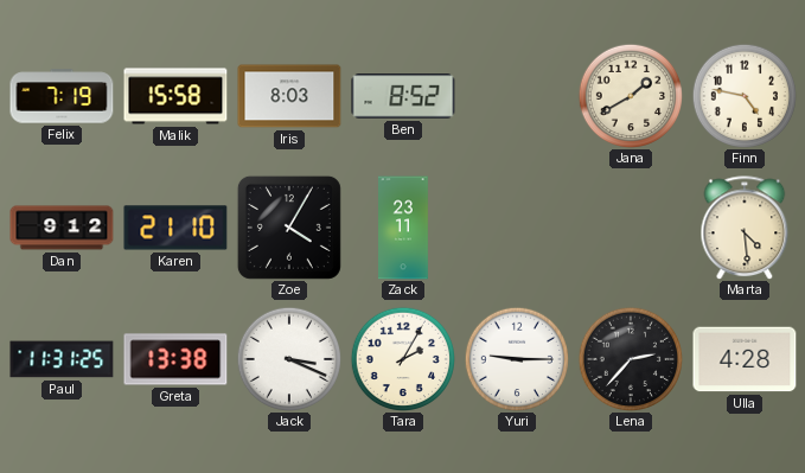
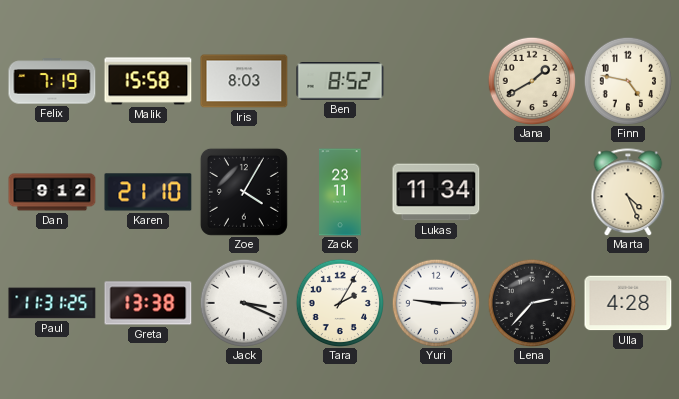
Lukas: none -> 11:34
Marta: 4:29 -> 4:26
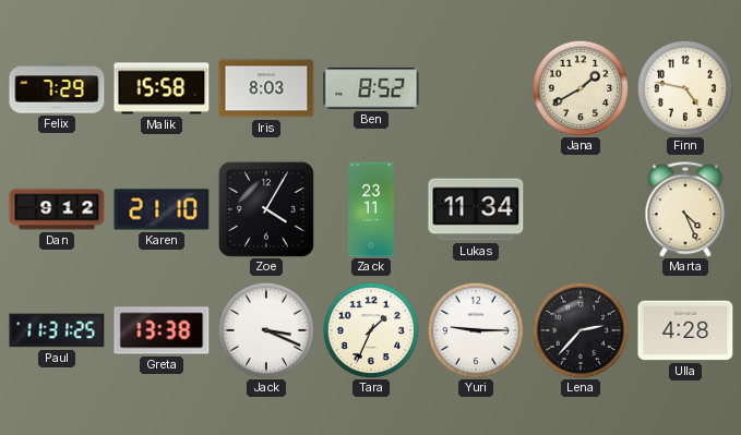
Felix: 7:19 -> 7:29
Tara: 2:05 -> 1:34
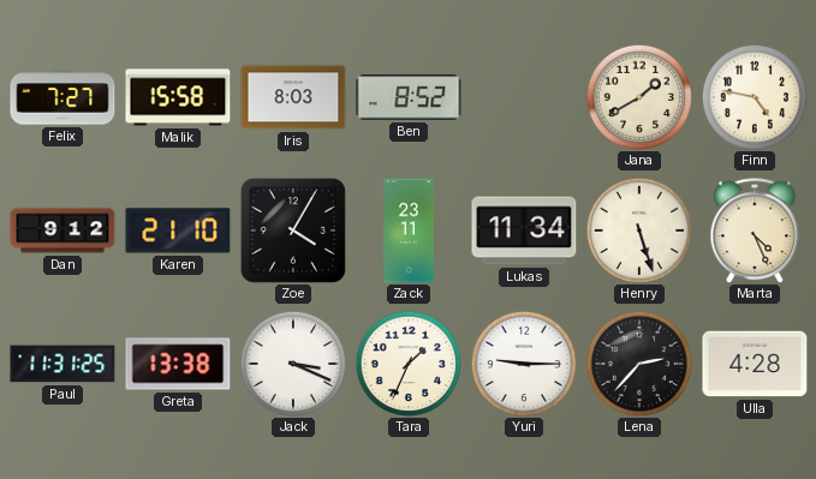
Felix: 7:29 -> 7:27
Henry: none -> 5:27
